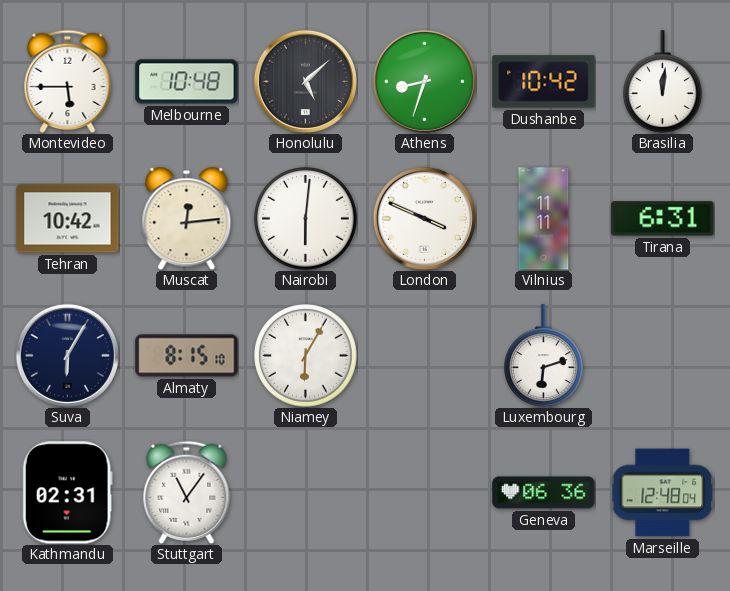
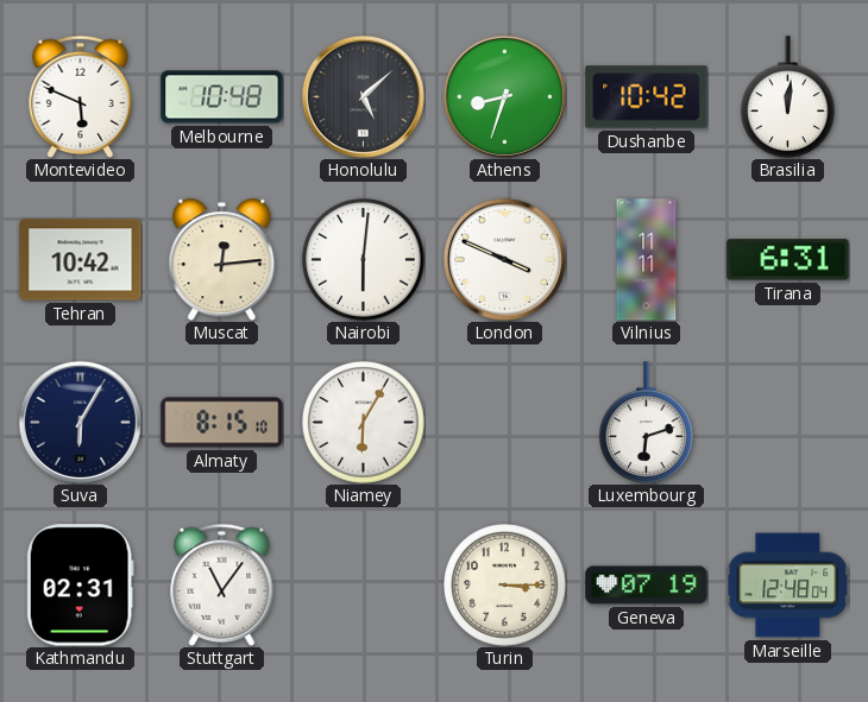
Montevideo: 5:45 -> 5:49
Turin: none -> 3:15
Geneva: 06:36 -> 07:19
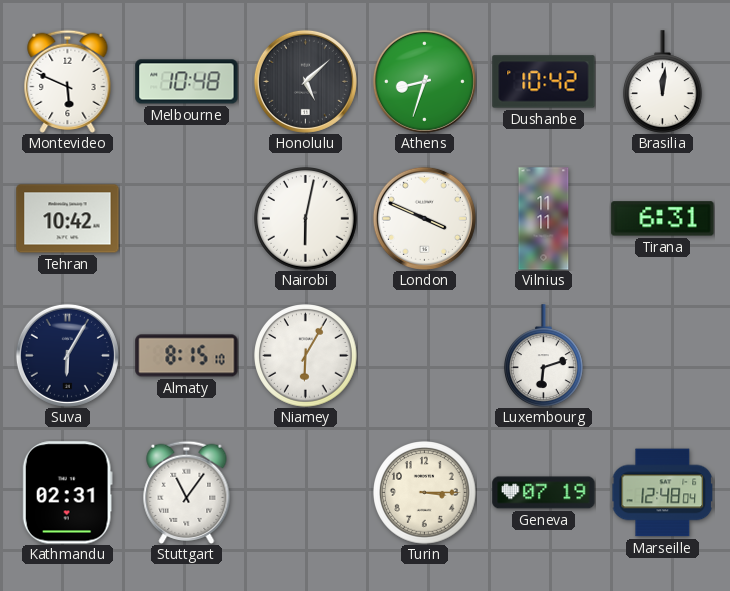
Muscat: 12:14 -> none
Nairobi: 6:01 -> 6:02
